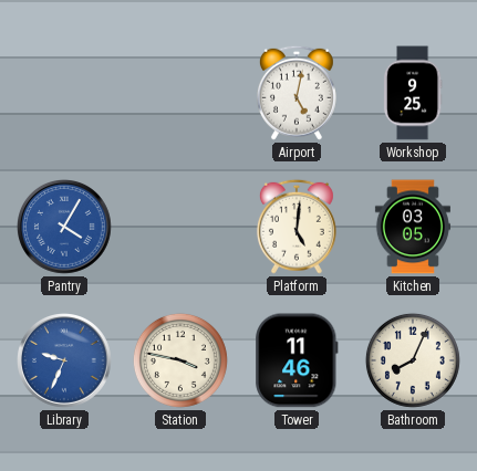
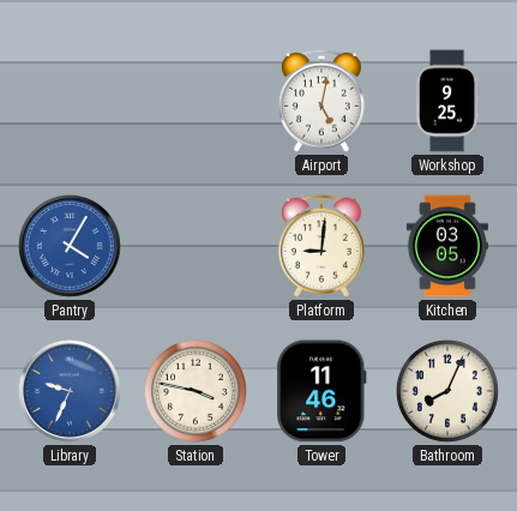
Platform: 5:01 -> 9:01
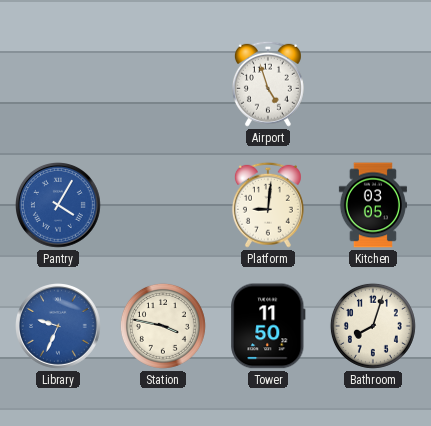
Airport: 5:02 -> 4:57
Workshop: 9:25 -> none
Tower: 11:46 -> 11:50
Bathroom: 8:04 -> 8:03
